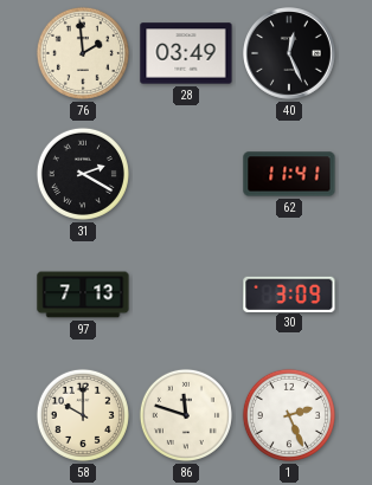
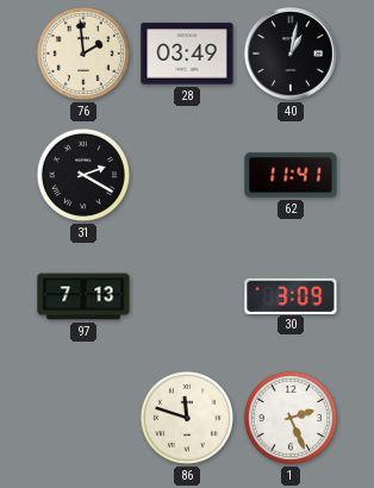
40: 12:26 -> 1:02
58: 10:00 -> none
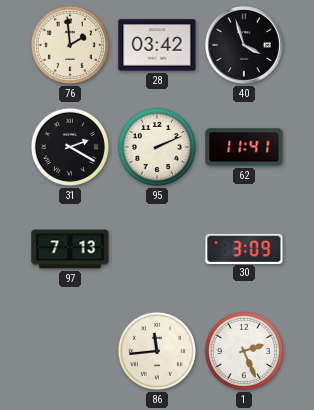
28: 03:49 -> 03:42
40: 1:02 -> 3:57
95: none -> 2:11
86: 11:48 -> 11:44
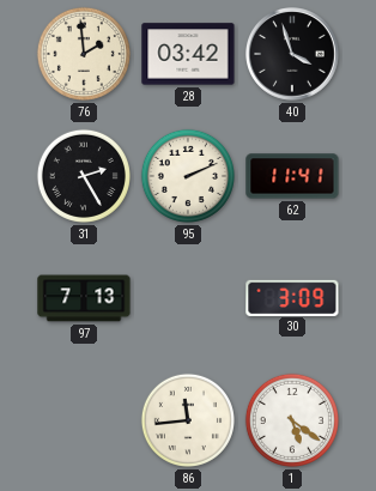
31: 2:20 -> 2:25
1: 2:26 -> 5:21
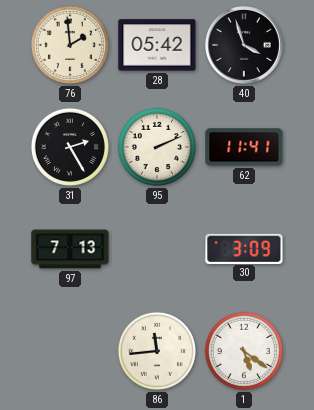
28: 03:42 -> 05:42
